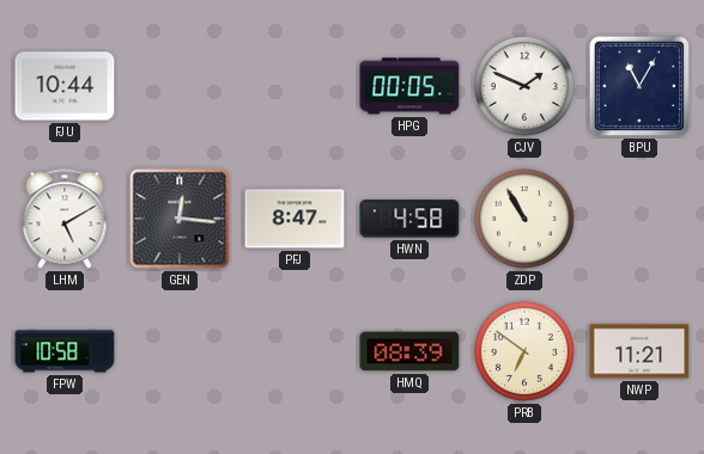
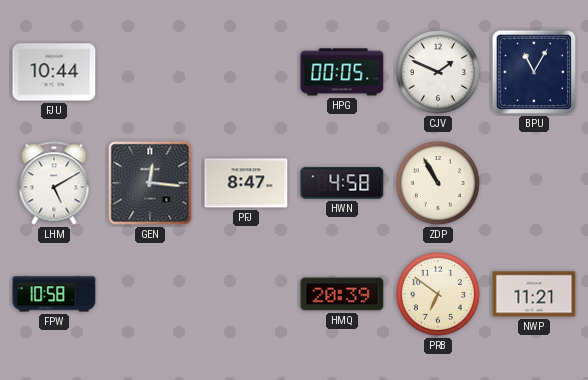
HMQ: 08:39 -> 20:39
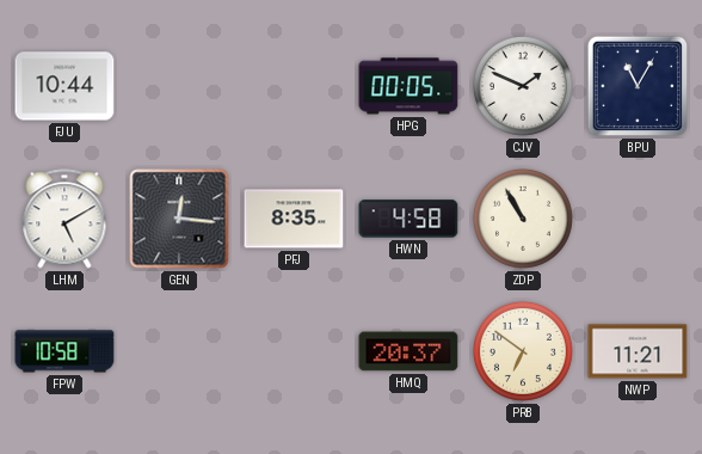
PFJ: 8:47 -> 8:35
HMQ: 20:39 -> 20:37
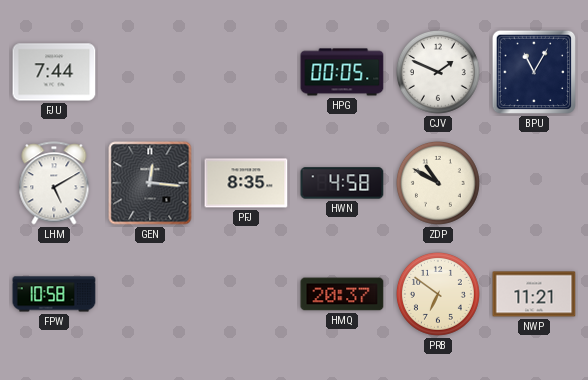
FJU: 10:44 -> 7:44
ZDP: 10:55 -> 10:50
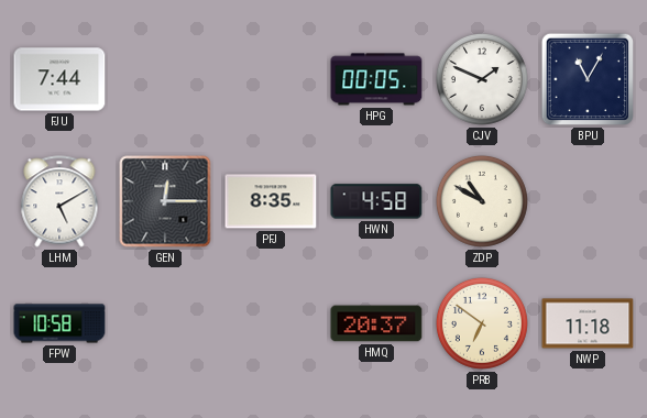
GEN: 12:16 -> 12:15
NWP: 11:21 -> 11:18
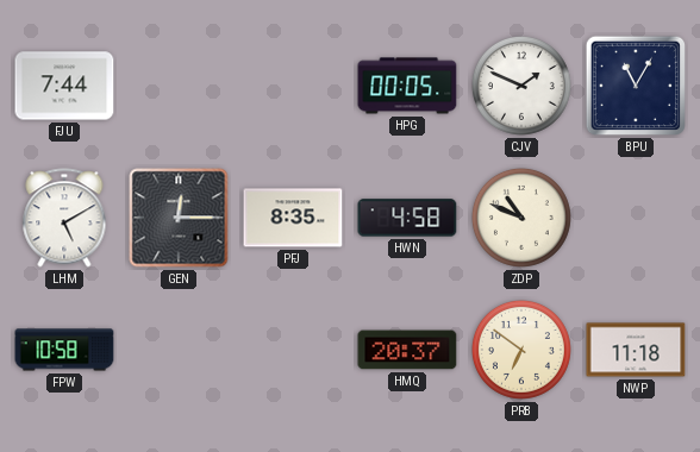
ZDP: 10:50 -> 10:49
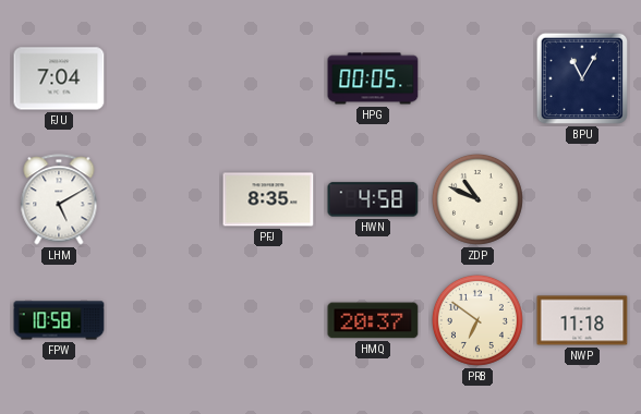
FJU: 7:44 -> 7:04
CJV: 1:49 -> none
GEN: 12:15 -> none
